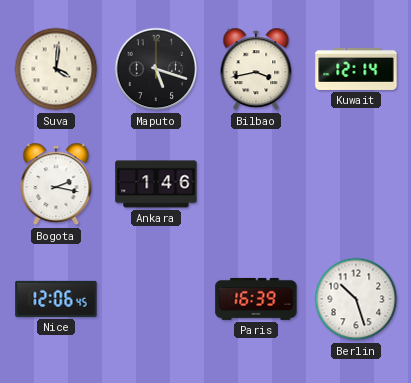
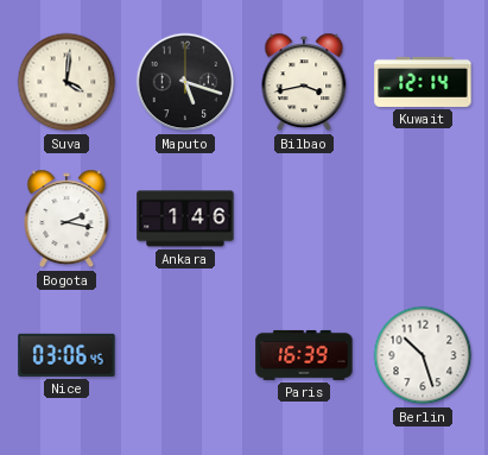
Nice: 12:06 -> 03:06
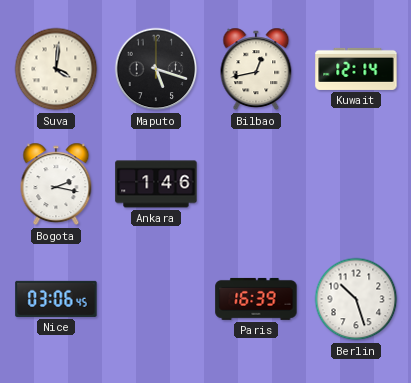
Bilbao: 3:43 -> 12:43
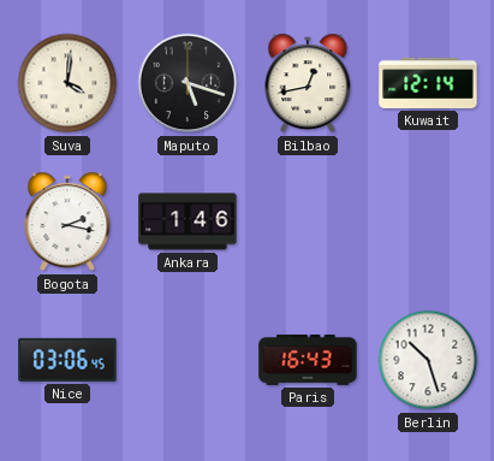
Paris: 16:39 -> 16:43
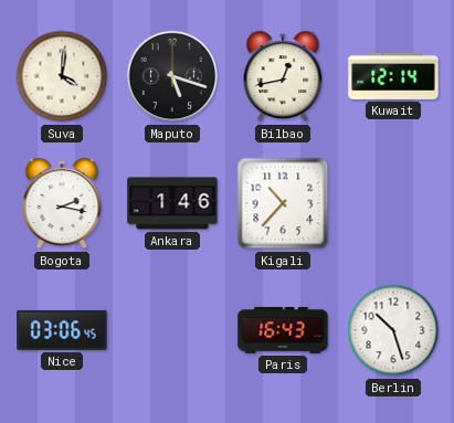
Kigali: none -> 10:37
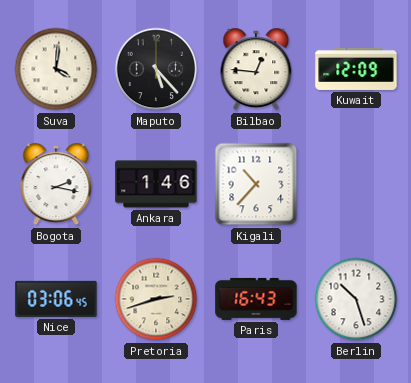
Maputo: 5:18 -> 5:23
Bilbao: 12:43 -> 12:46
Kuwait: 12:14 -> 12:09
Pretoria: none -> 2:42
